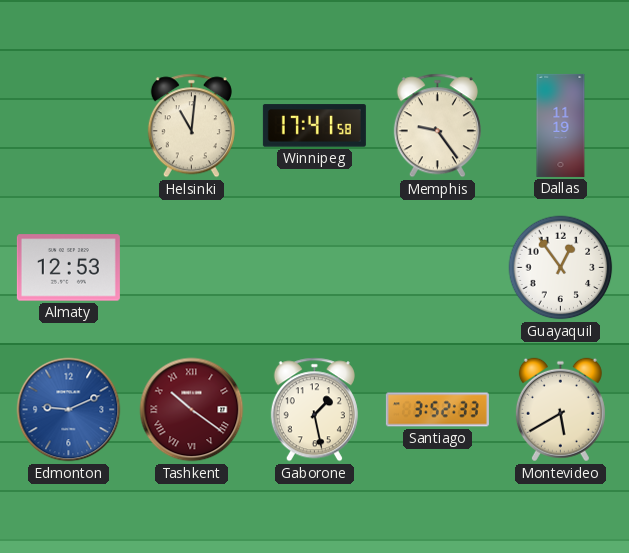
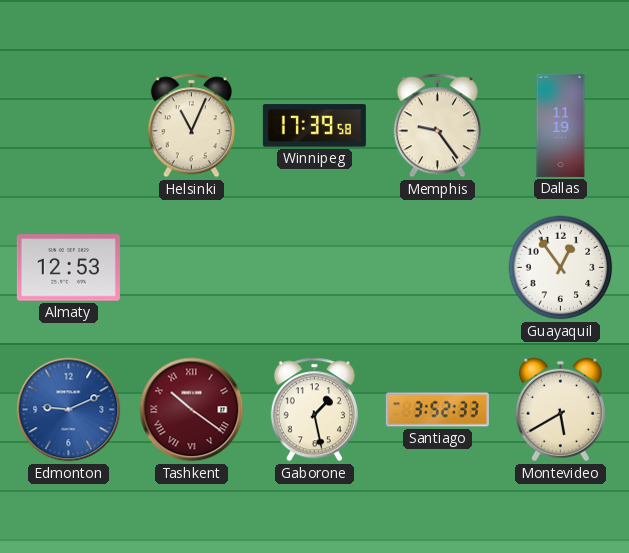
Helsinki: 11:01 -> 11:04
Winnipeg: 17:41 -> 17:39
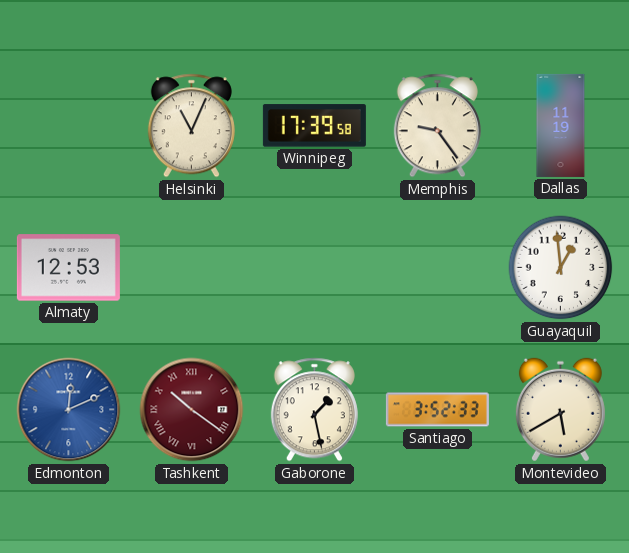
Guayaquil: 12:54 -> 12:59
Edmonton: 9:11 -> 12:11
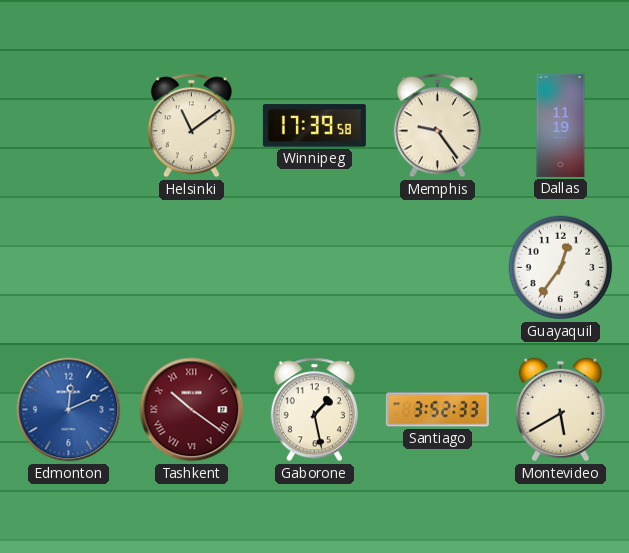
Helsinki: 11:04 -> 11:09
Almaty: 12:53 -> none
Guayaquil: 12:59 -> 12:36
